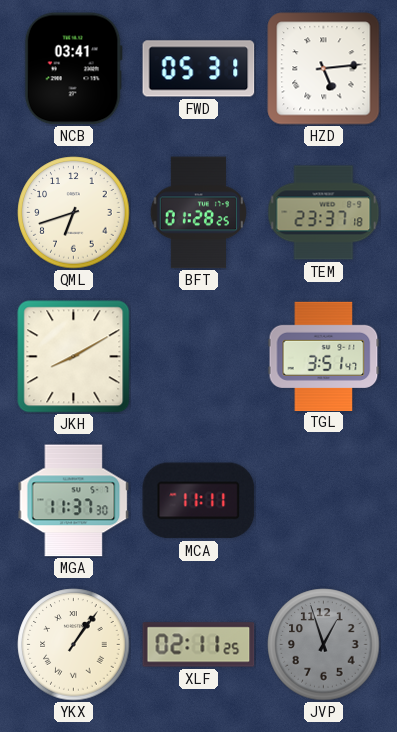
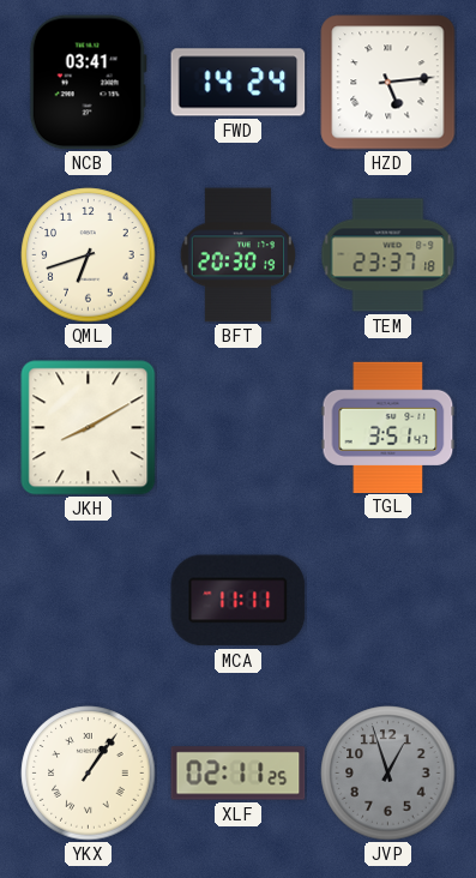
FWD: 05:31 -> 14:24
BFT: 01:28 -> 20:30
MGA: 11:37 -> none
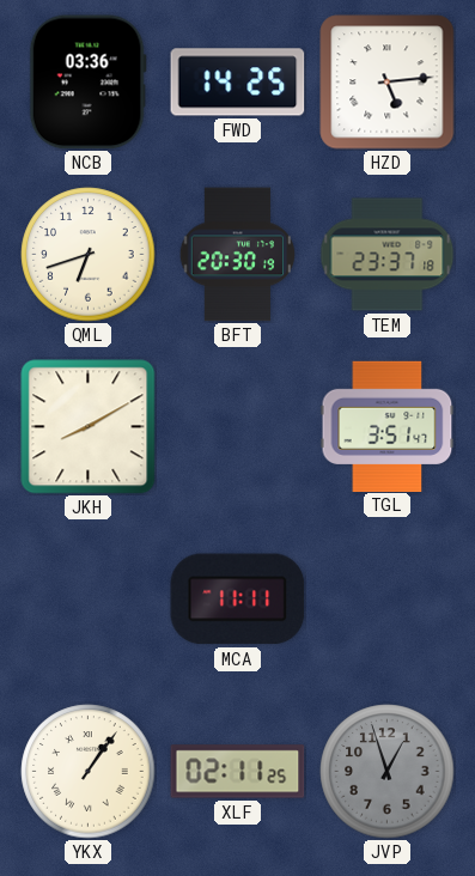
NCB: 03:41 -> 03:36
FWD: 14:24 -> 14:25
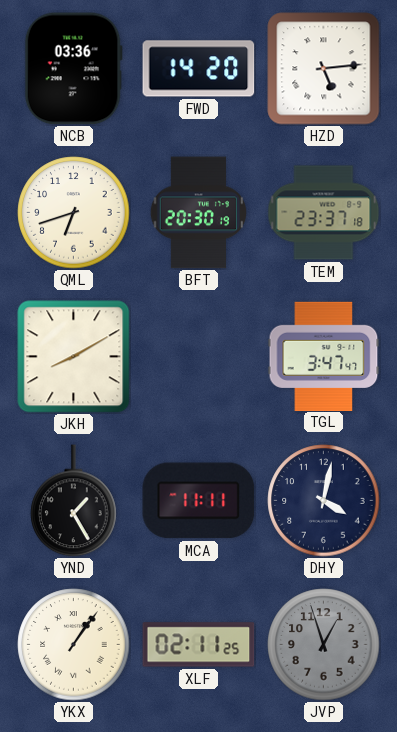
FWD: 14:25 -> 14:20
TGL: 3:51 -> 3:47
YND: none -> 1:25
DHY: none -> 4:02
